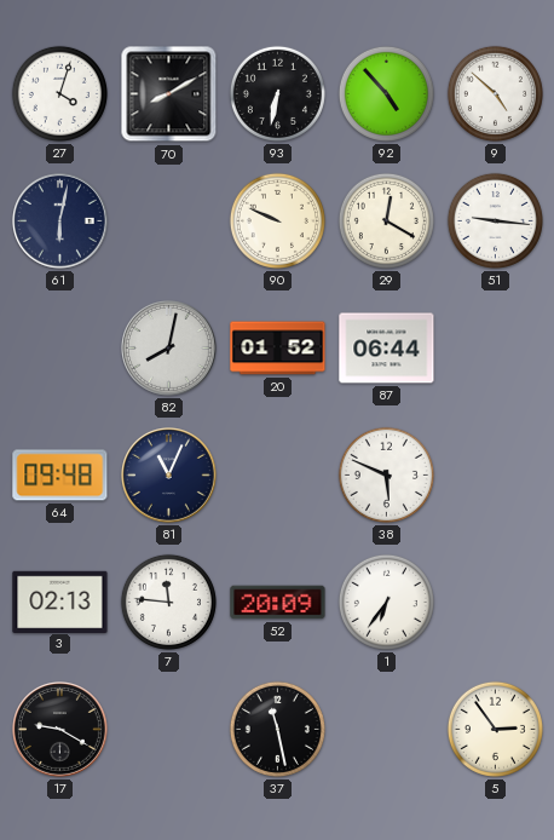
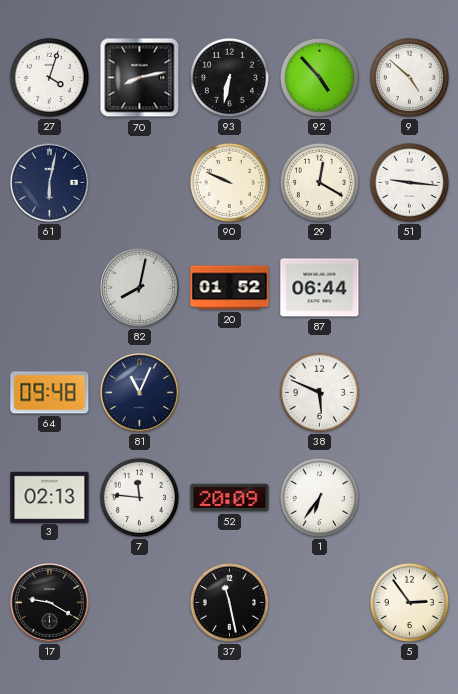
70: 8:10 -> 8:13
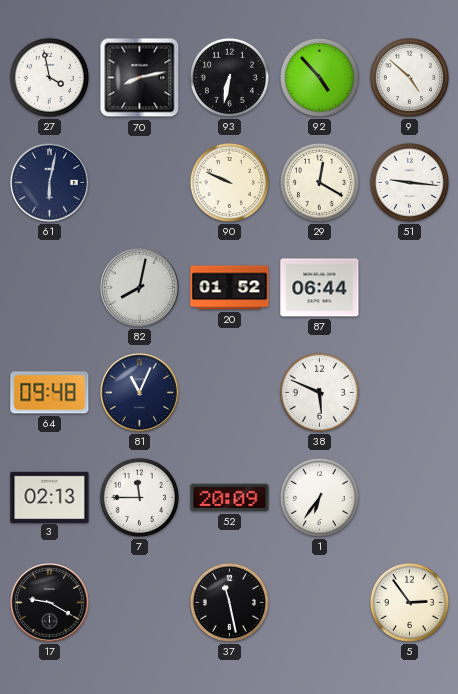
27: 4:03 -> 3:58
7: 11:46 -> 11:45
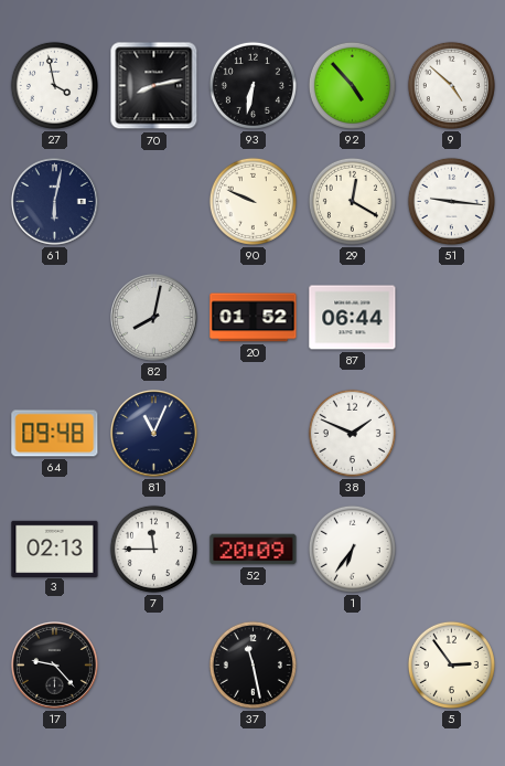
38: 5:49 -> 1:49
17: 9:20 -> 9:23
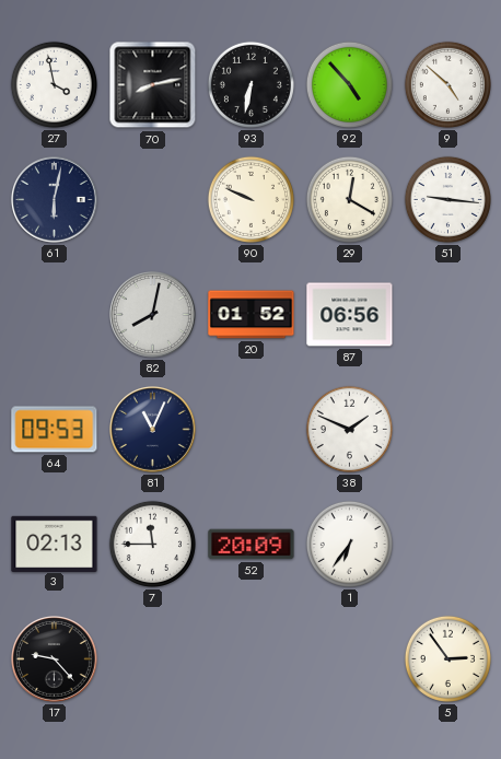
87: 06:44 -> 06:56
64: 09:48 -> 09:53
37: 11:28 -> none
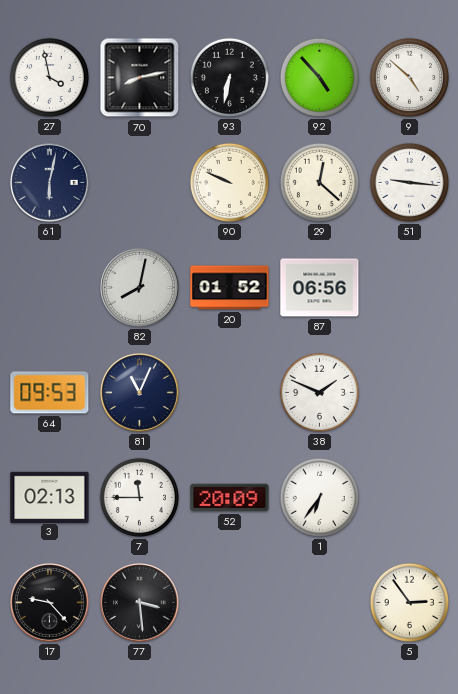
29: 12:20 -> 12:22
77: none -> 3:29
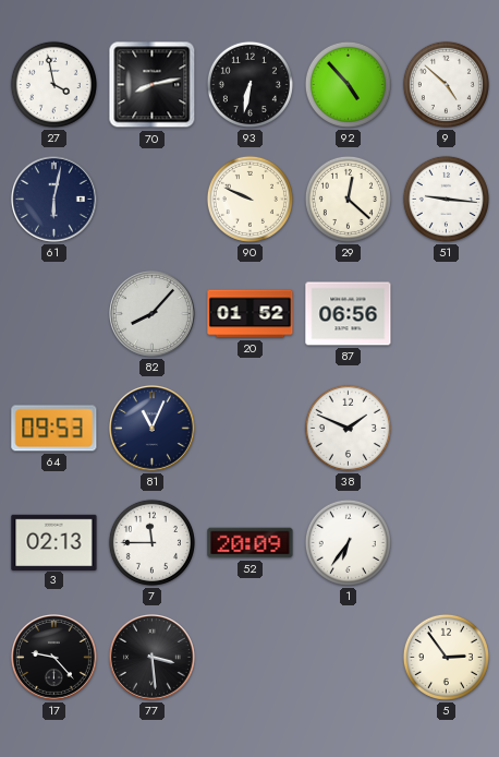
82: 8:02 -> 8:07
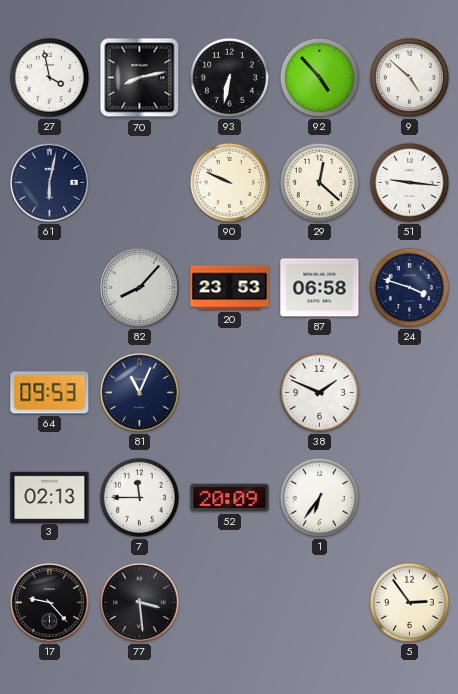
20: 01:52 -> 23:53
87: 06:56 -> 06:58
24: none -> 3:48
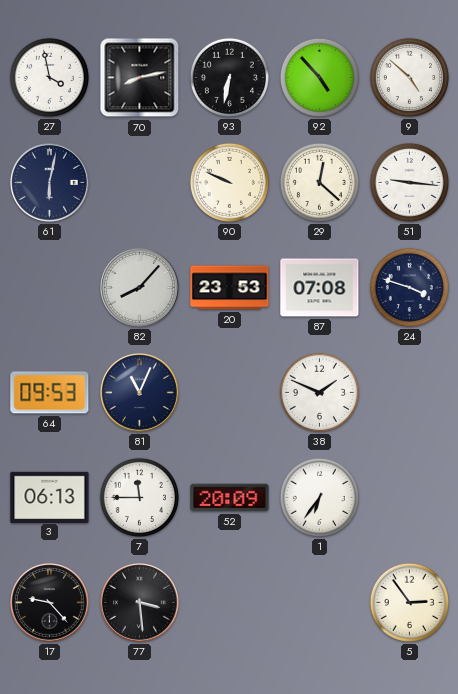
87: 06:58 -> 07:08
3: 02:13 -> 06:13
